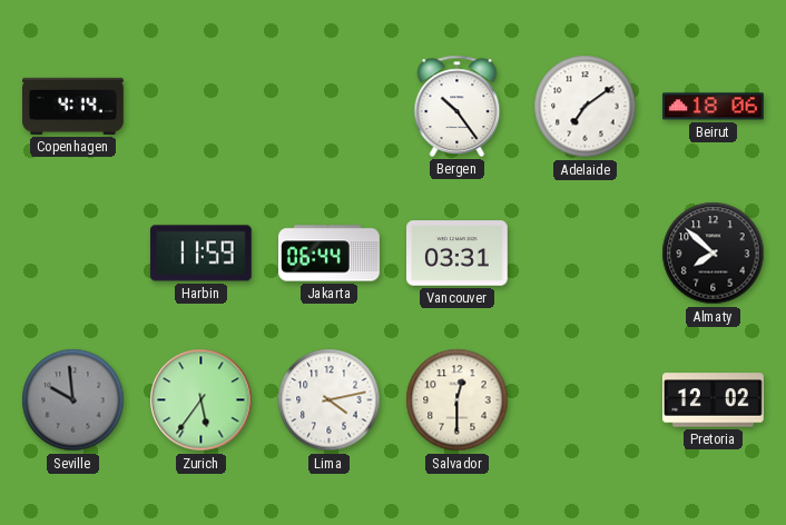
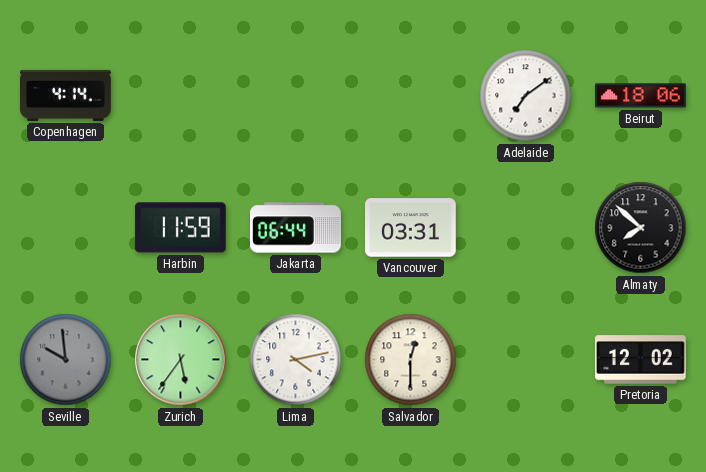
Bergen: 10:24 -> none
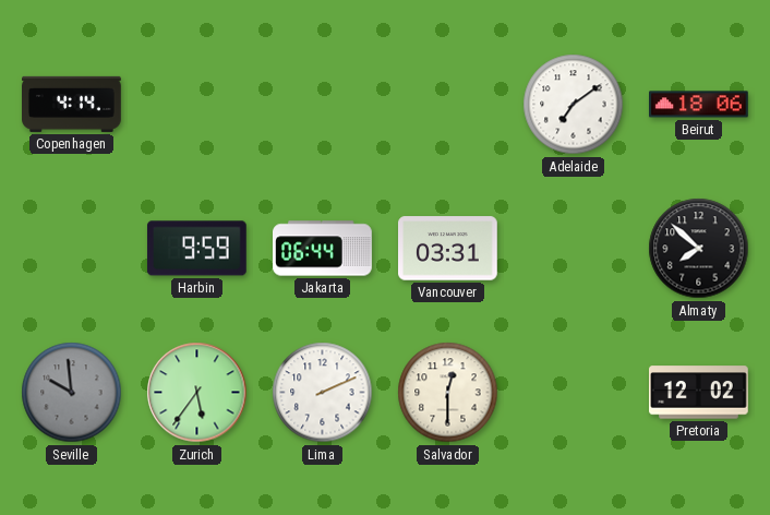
Harbin: 11:59 -> 9:59
Lima: 4:13 -> 2:11
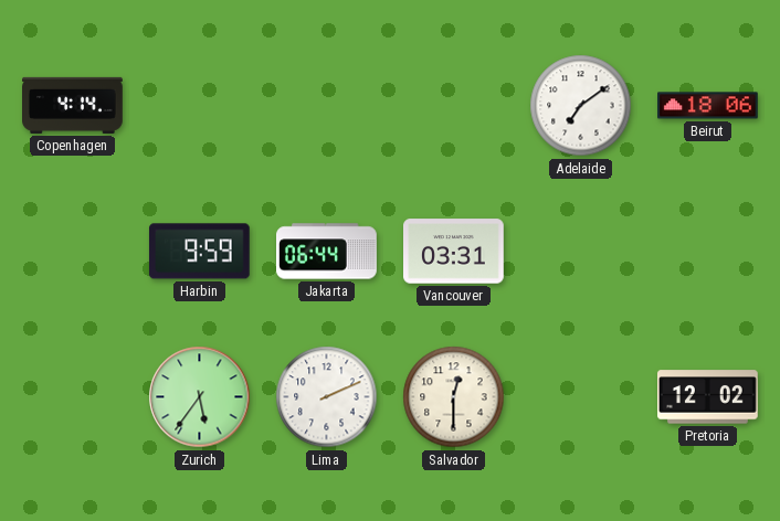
Almaty: 7:52 -> none
Seville: 9:59 -> none
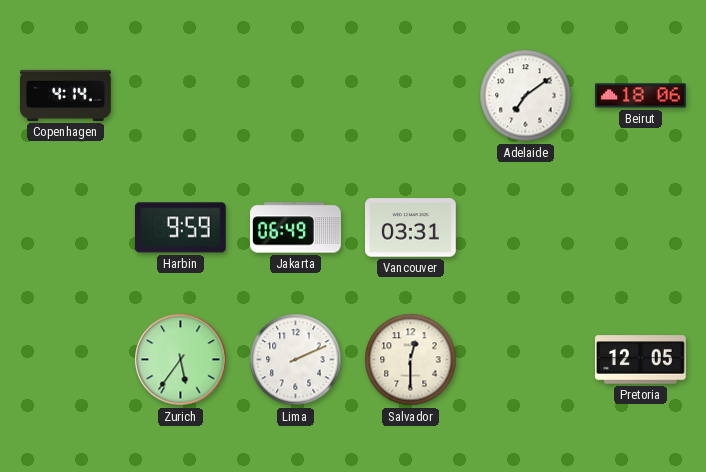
Jakarta: 06:44 -> 06:49
Pretoria: 12:02 -> 12:05
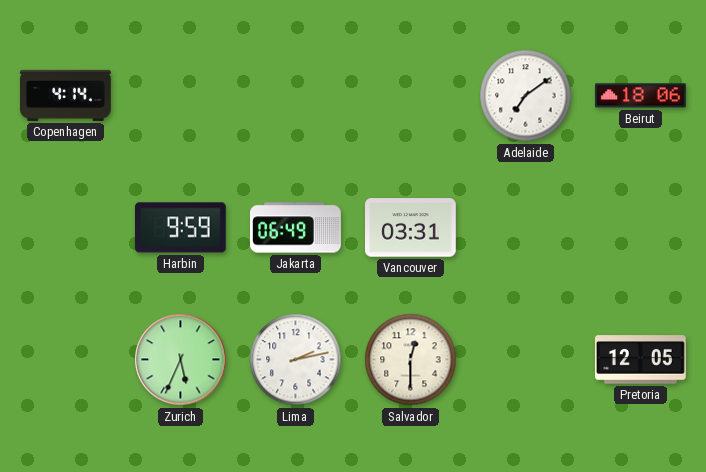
Zurich: 5:36 -> 5:34
Lima: 2:11 -> 2:13
